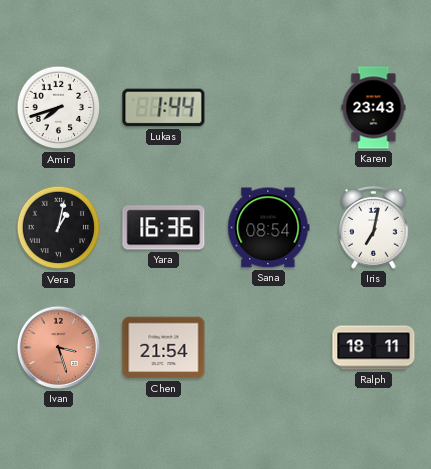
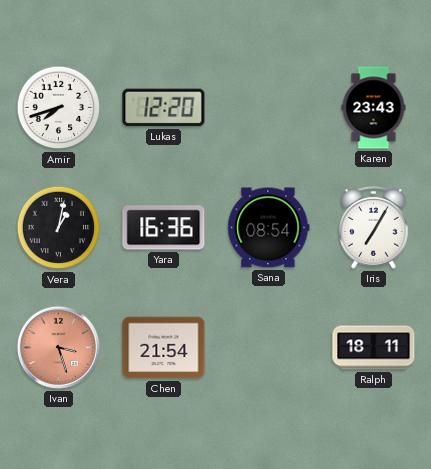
Lukas: 1:44 -> 12:20
Iris: 7:02 -> 7:05
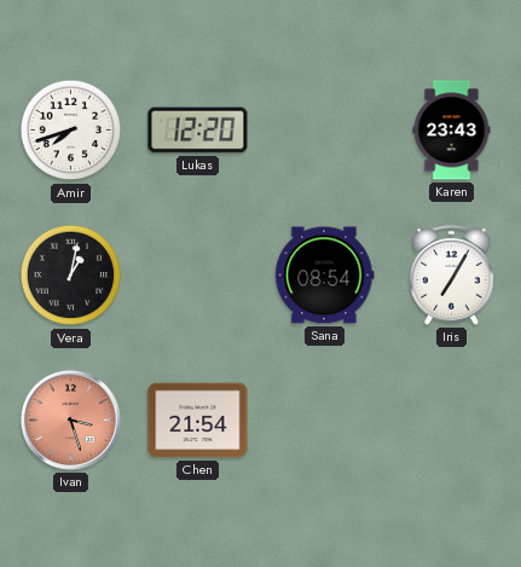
Yara: 16:36 -> none
Ralph: 18:11 -> none
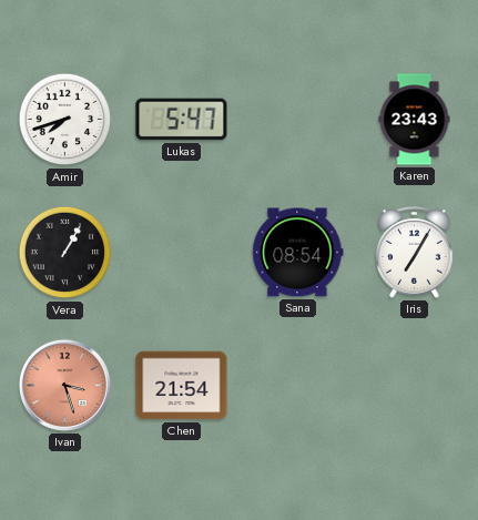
Lukas: 12:20 -> 5:47
Vera: 1:02 -> 1:05
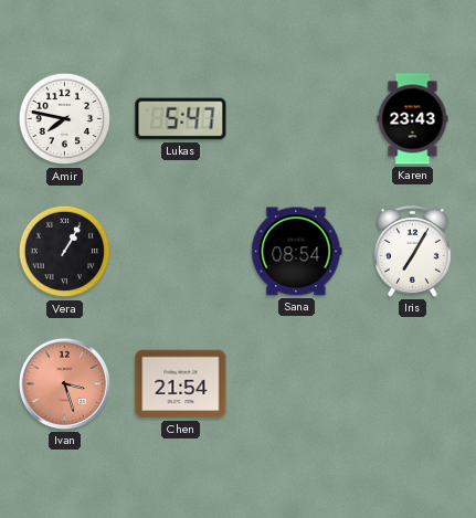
Amir: 7:42 -> 7:47
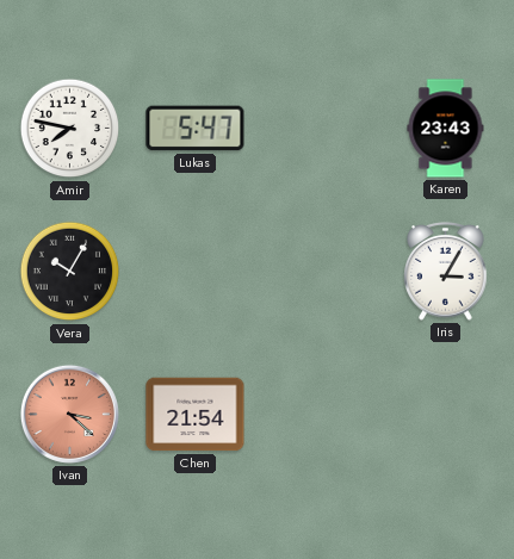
Vera: 1:05 -> 10:05
Sana: 08:54 -> none
Iris: 7:05 -> 3:05
Ivan: 3:27 -> 3:22
